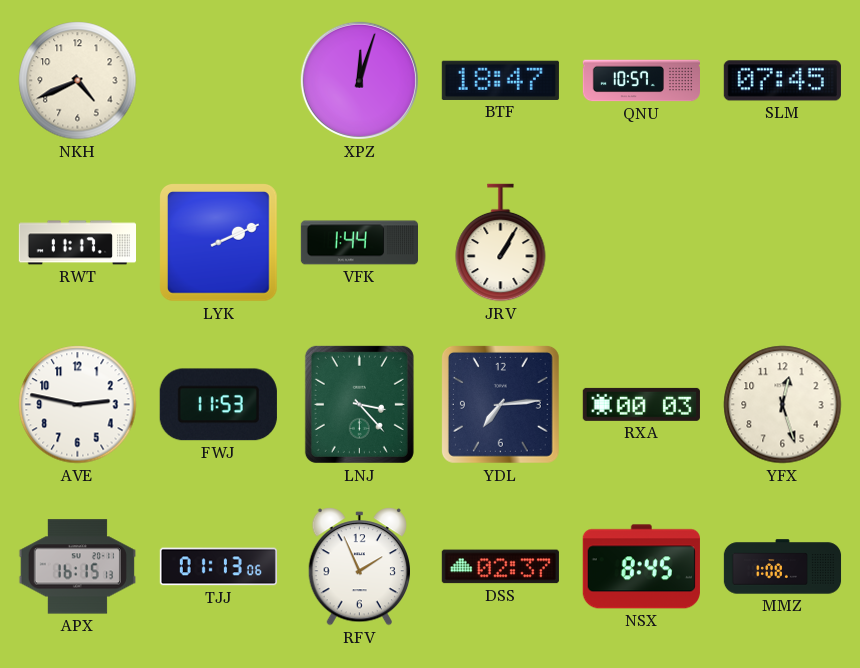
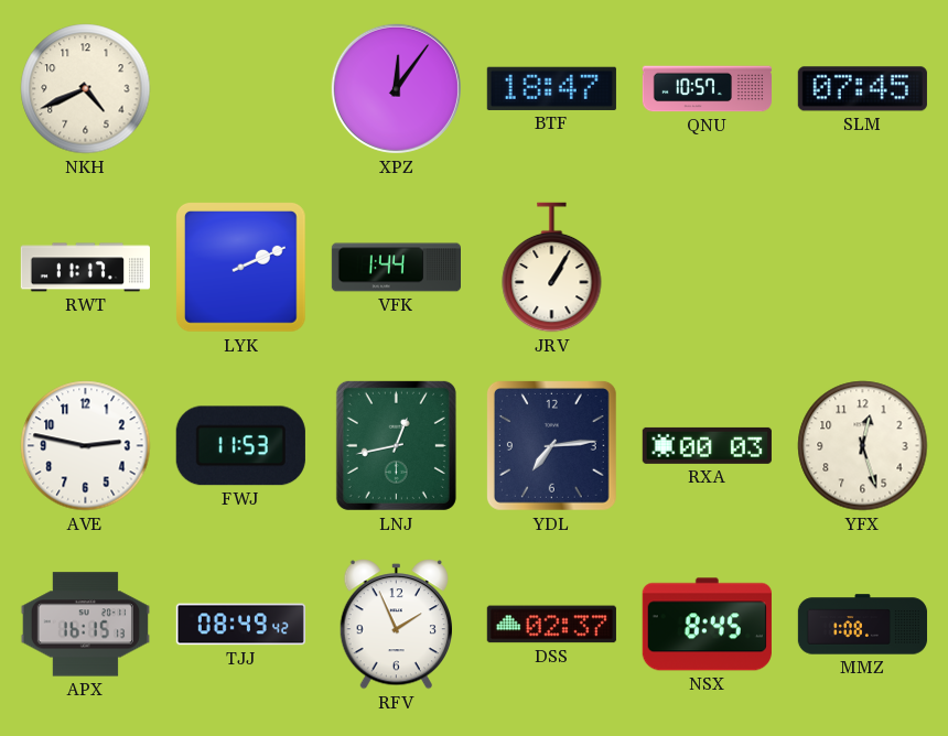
XPZ: 12:03 -> 12:06
LNJ: 3:23 -> 12:43
TJJ: 01:13 -> 08:49
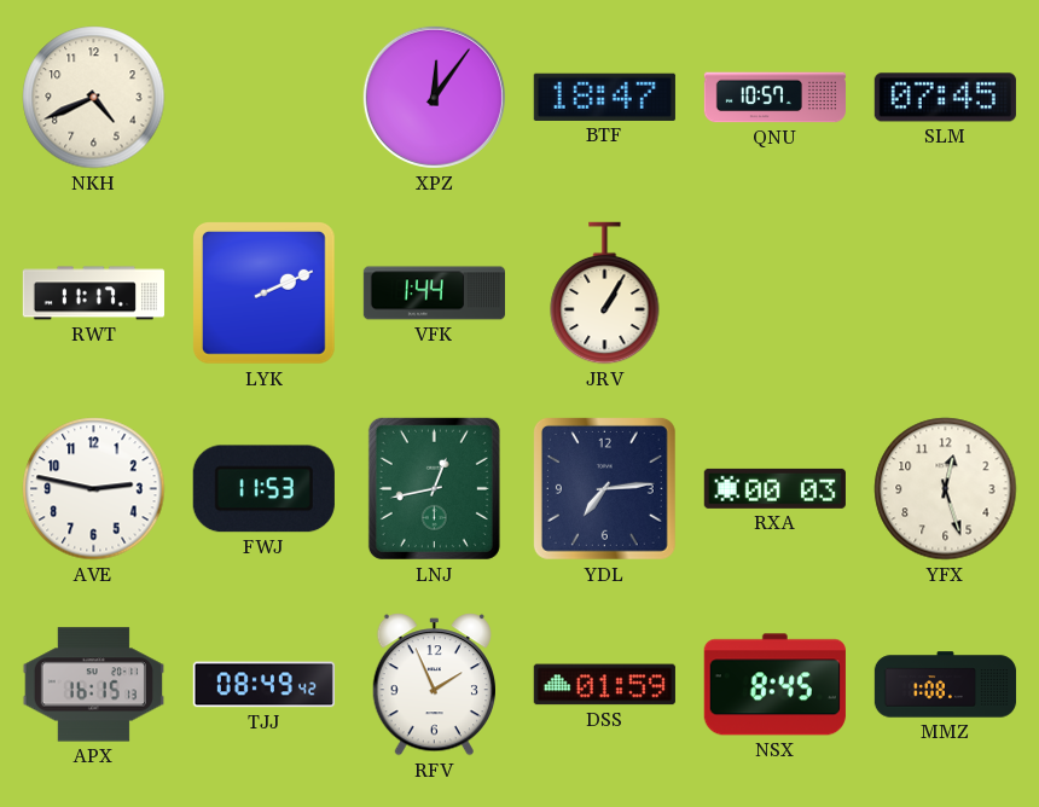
DSS: 02:37 -> 01:59
